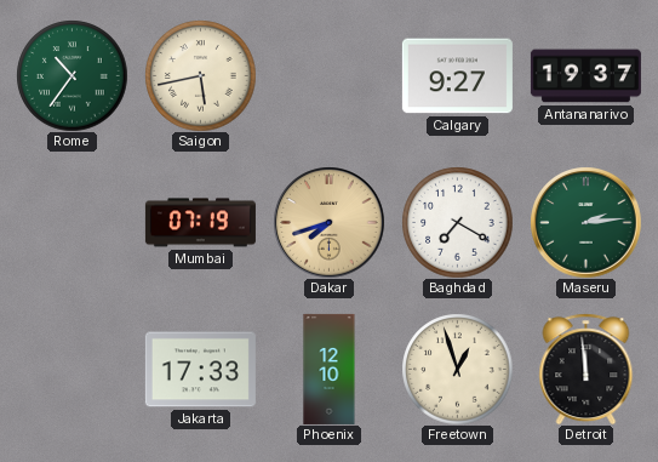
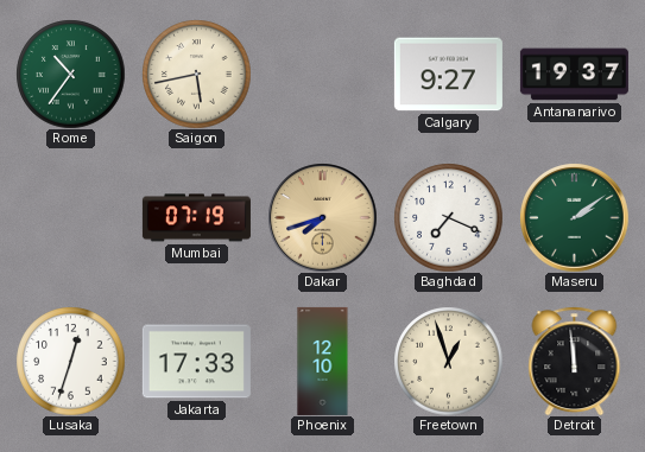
Baghdad: 7:20 -> 7:19
Maseru: 2:14 -> 2:09
Lusaka: none -> 12:33
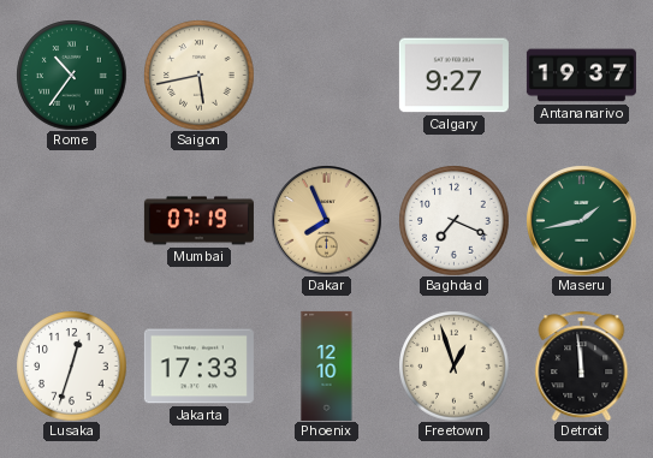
Dakar: 7:42 -> 7:56
Maseru: 2:09 -> 1:43
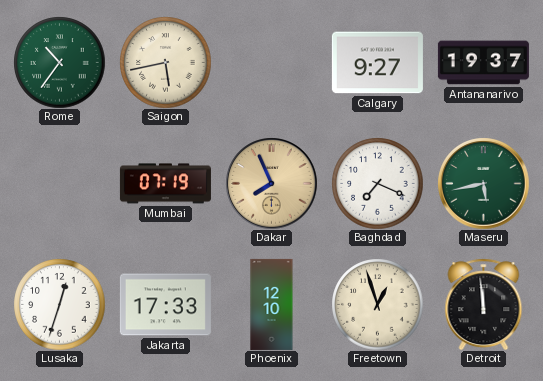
Maseru: 1:43 -> 5:43
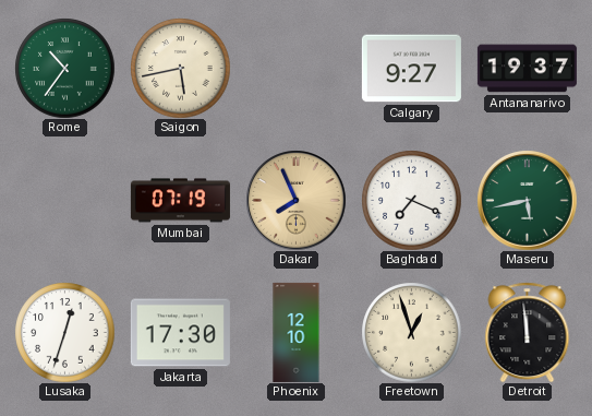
Jakarta: 17:33 -> 17:30
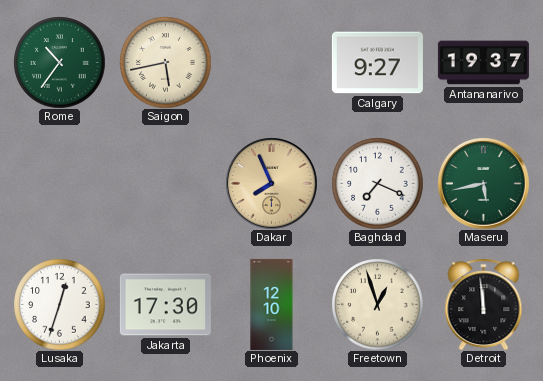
Mumbai: 07:19 -> none
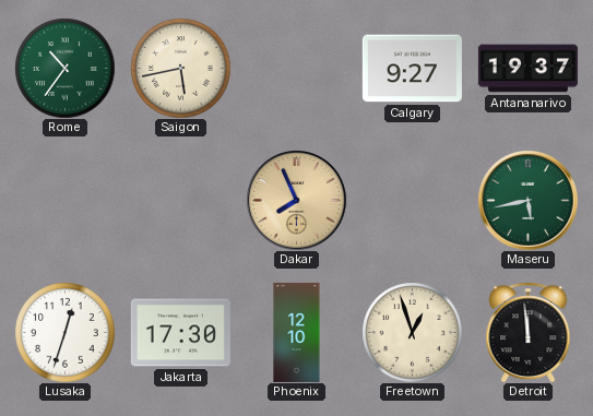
Baghdad: 7:19 -> none
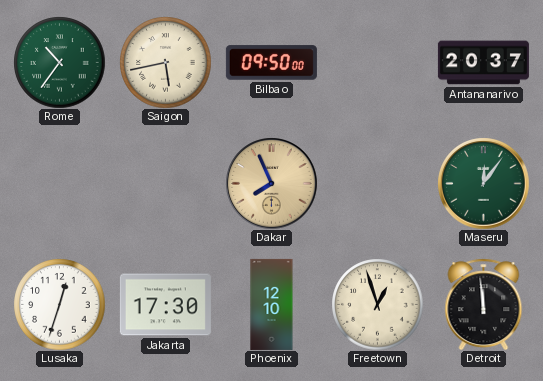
Bilbao: none -> 09:50
Calgary: 9:27 -> none
Antananarivo: 19:37 -> 20:37
Maseru: 5:43 -> 12:06
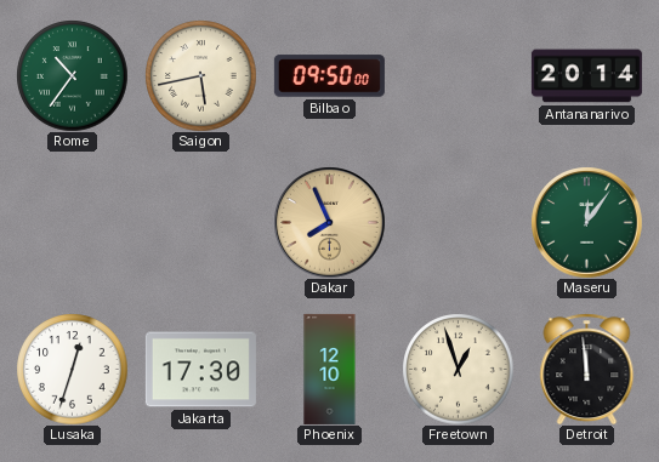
Antananarivo: 20:37 -> 20:14
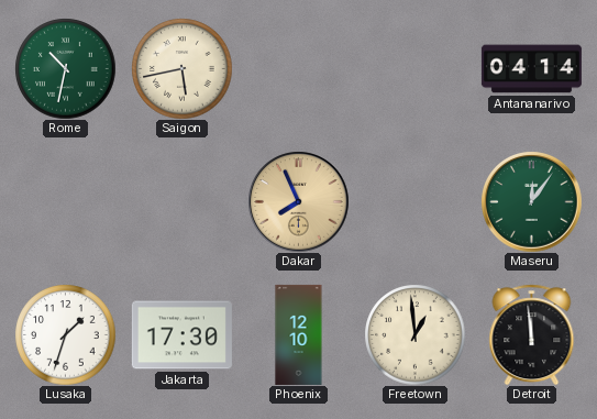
Rome: 10:36 -> 10:32
Bilbao: 09:50 -> none
Antananarivo: 20:14 -> 04:14
Lusaka: 12:33 -> 1:33
Freetown: 12:57 -> 12:59
